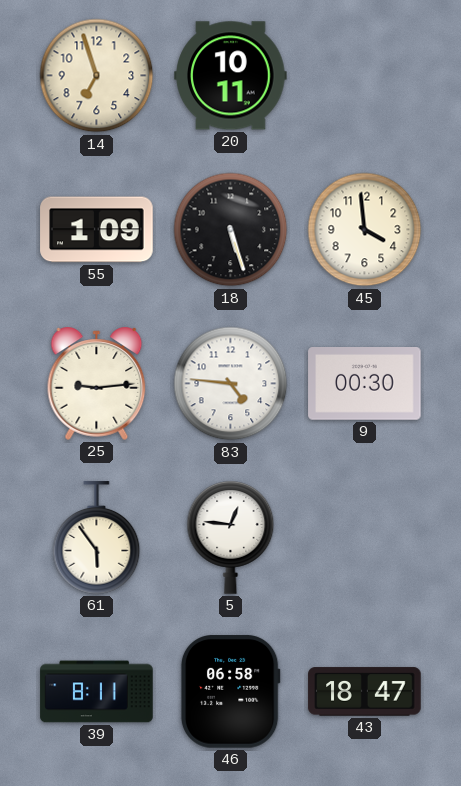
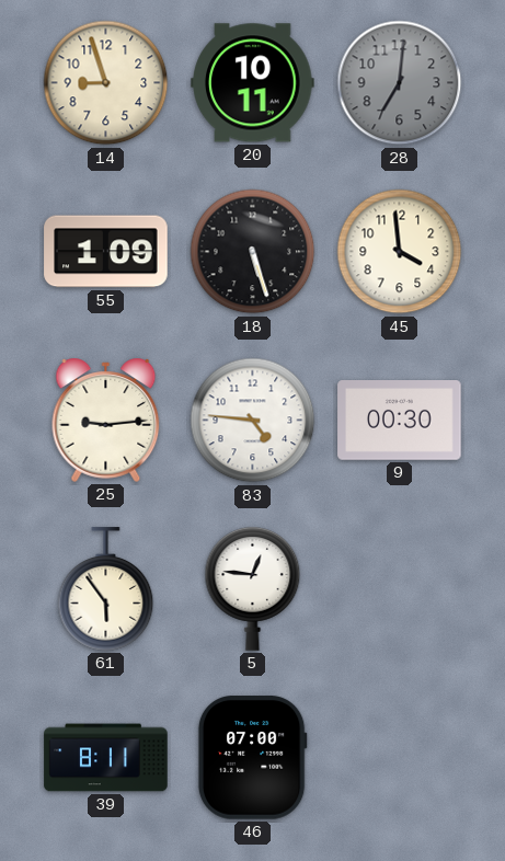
14: 6:57 -> 8:57
28: none -> 7:01
46: 06:58 -> 07:00
43: 18:47 -> none
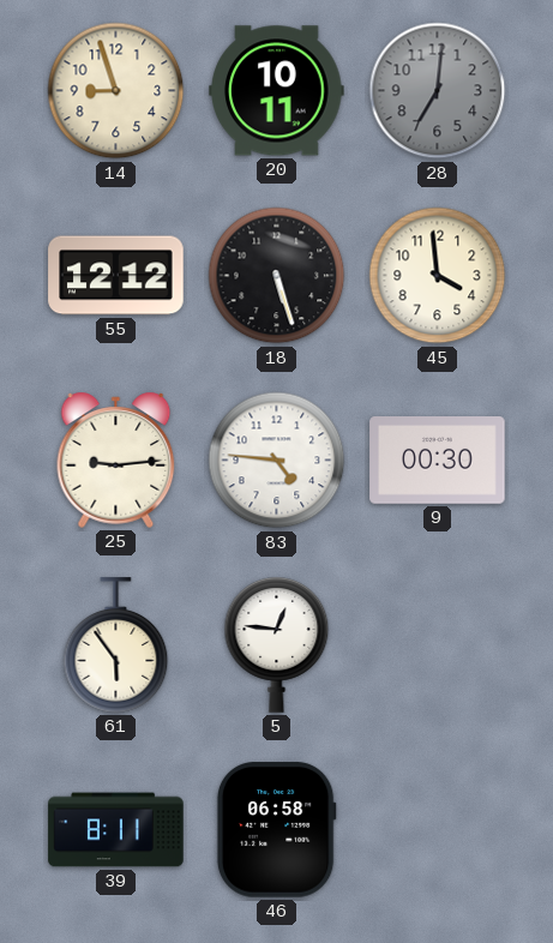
55: 1:09 -> 12:12
46: 07:00 -> 06:58
